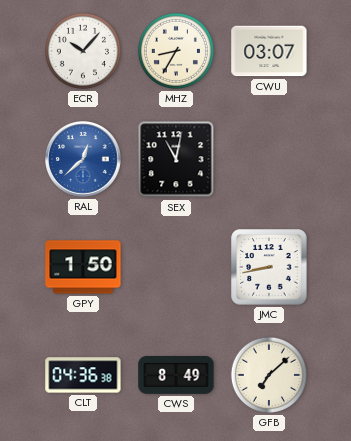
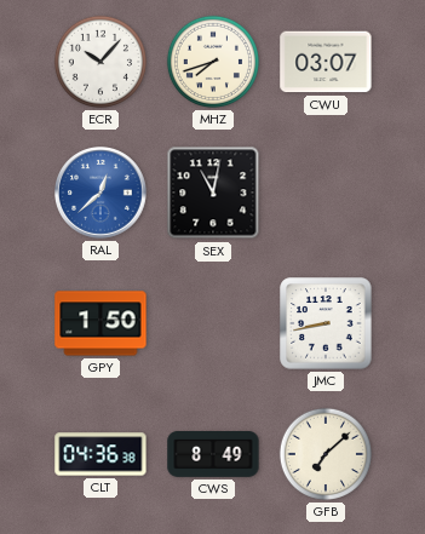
MHZ: 8:35 -> 7:42
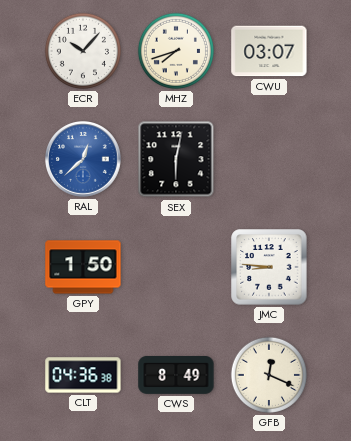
SEX: 11:02 -> 6:02
JMC: 8:43 -> 8:46
GFB: 7:08 -> 12:19
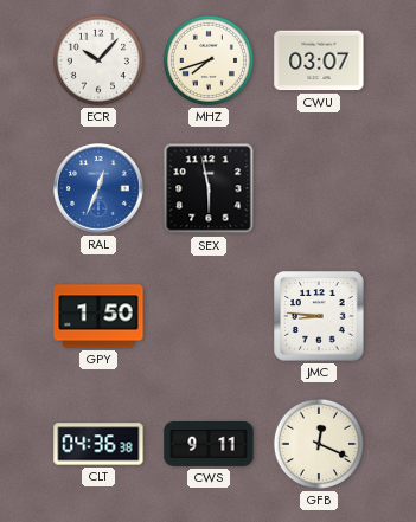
RAL: 12:38 -> 12:34
SEX: 6:02 -> 5:58
CWS: 8:49 -> 9:11
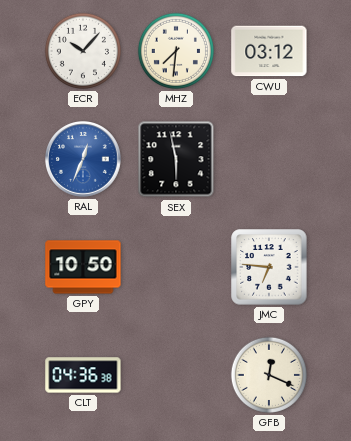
MHZ: 7:42 -> 7:31
CWU: 03:07 -> 03:12
GPY: 1:50 -> 10:50
JMC: 8:46 -> 6:46
CWS: 9:11 -> none
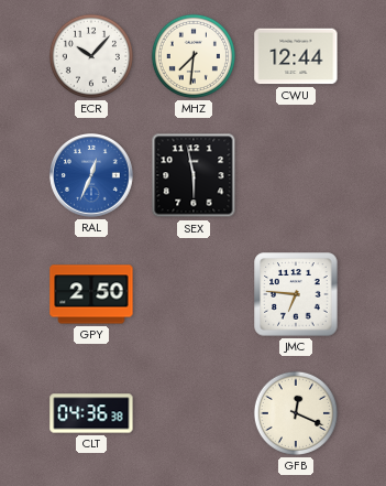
CWU: 03:12 -> 12:44
GPY: 10:50 -> 2:50
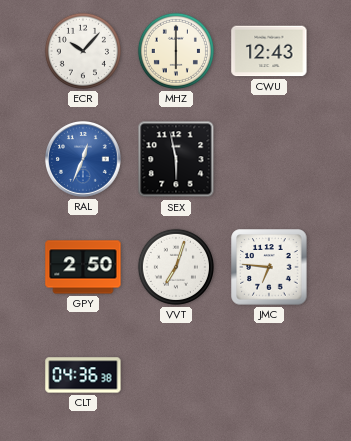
MHZ: 7:31 -> 6:00
CWU: 12:44 -> 12:43
VVT: none -> 7:03
GFB: 12:19 -> none
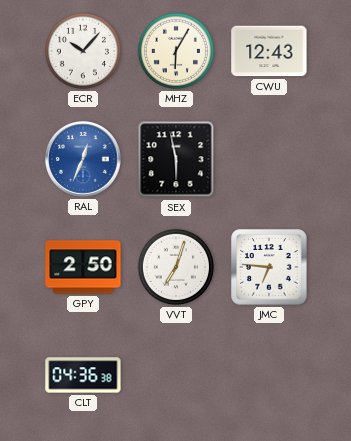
MHZ: 6:00 -> 6:05
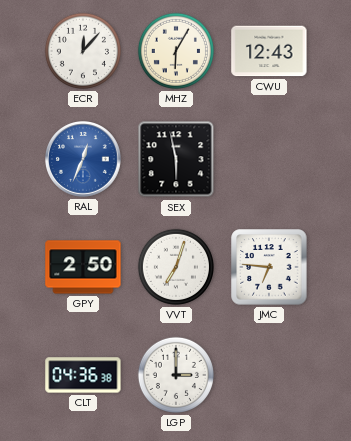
ECR: 10:07 -> 12:07
LGP: none -> 3:00
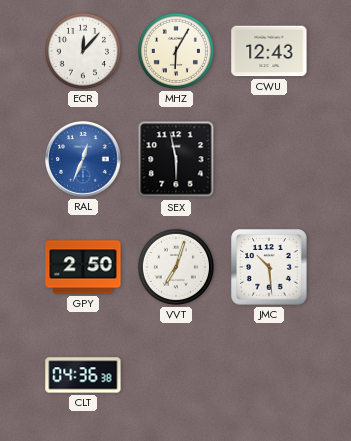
JMC: 6:46 -> 10:29
LGP: 3:00 -> none
